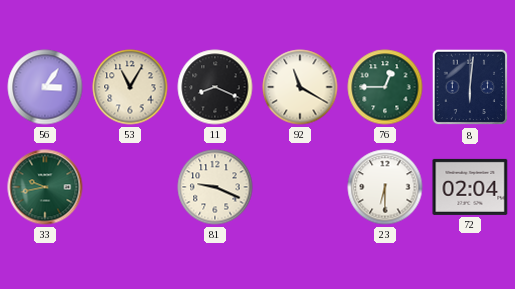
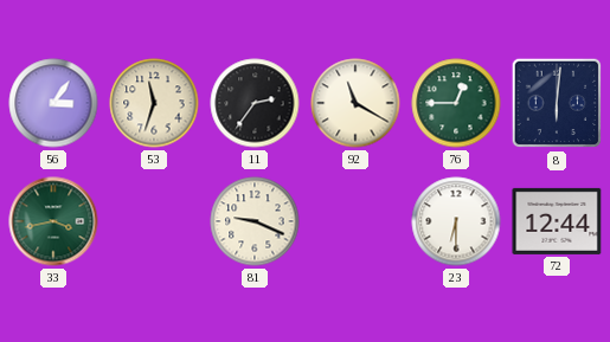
53: 11:05 -> 11:33
11: 8:19 -> 2:36
33: 9:43 -> 3:43
72: 02:04 -> 12:44
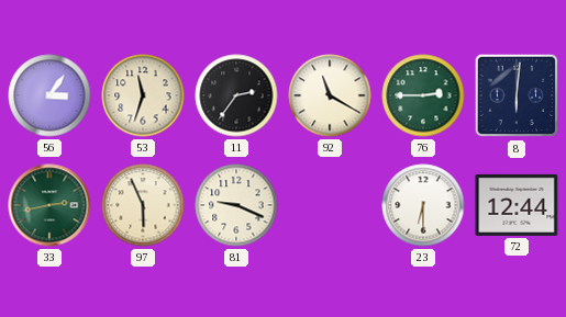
76: 12:45 -> 2:45
33: 3:43 -> 2:43
97: none -> 5:56
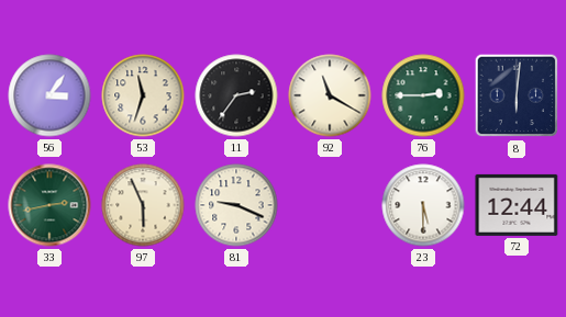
23: 6:30 -> 5:30
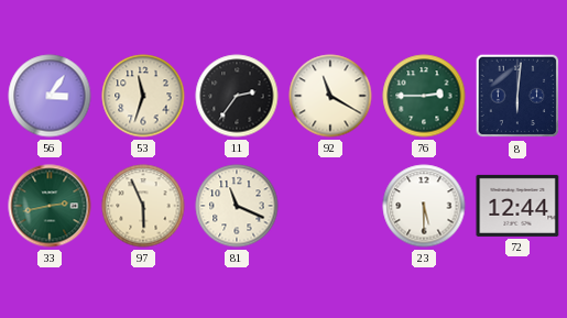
81: 9:19 -> 11:19
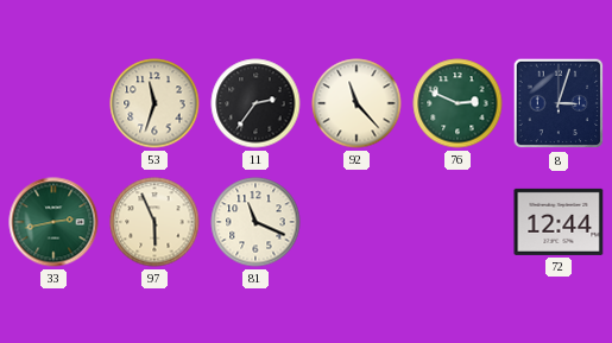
56: 3:06 -> none
92: 11:20 -> 11:23
76: 2:45 -> 2:49
8: 6:01 -> 3:03
23: 5:30 -> none
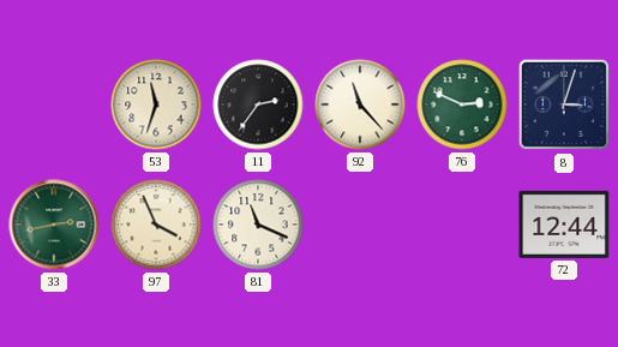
97: 5:56 -> 3:56
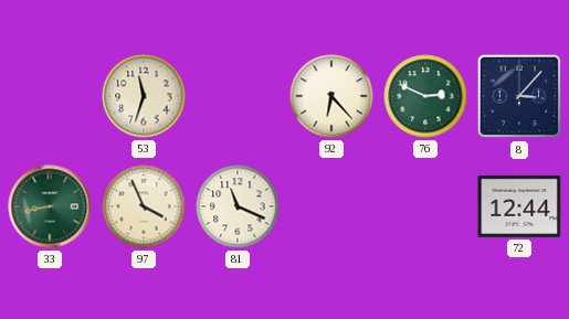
11: 2:36 -> none
92: 11:23 -> 6:23
8: 3:03 -> 3:07
33: 2:43 -> 8:43
